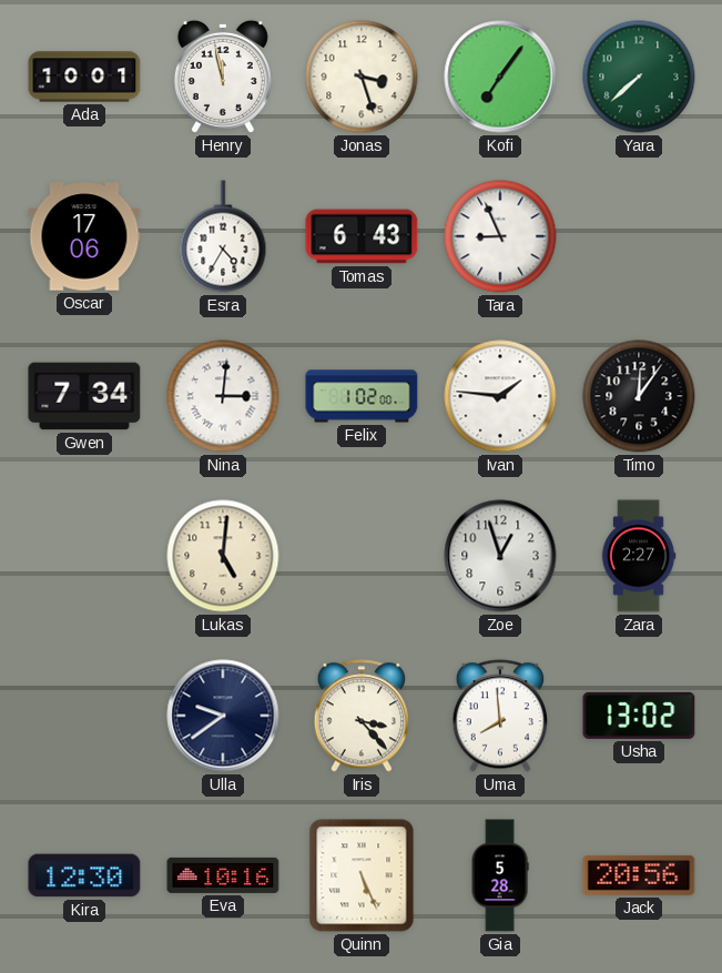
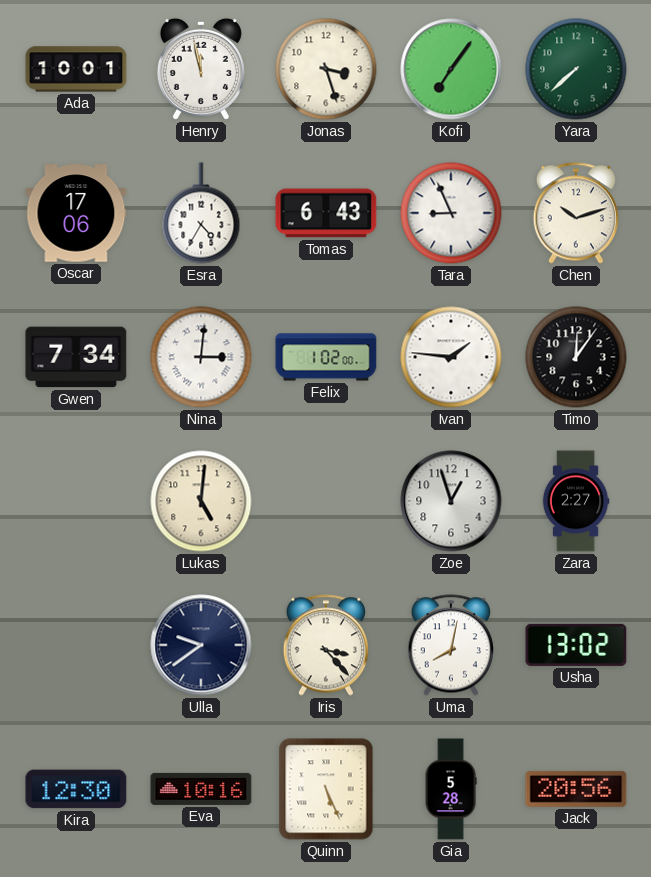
Chen: none -> 10:12
Uma: 7:59 -> 8:02
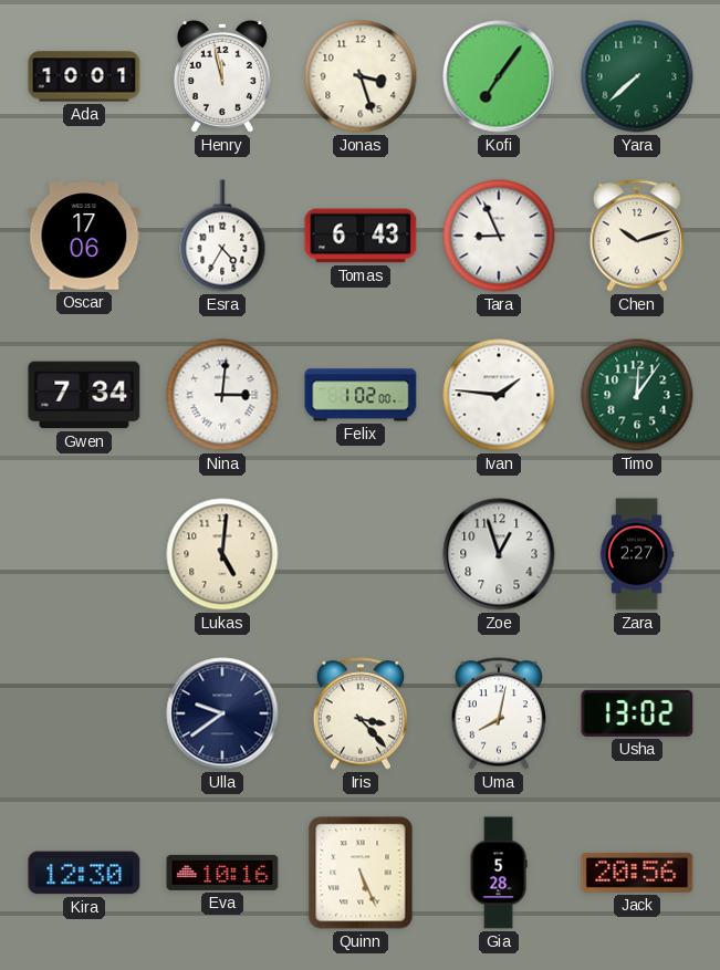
Timo dial: black -> green
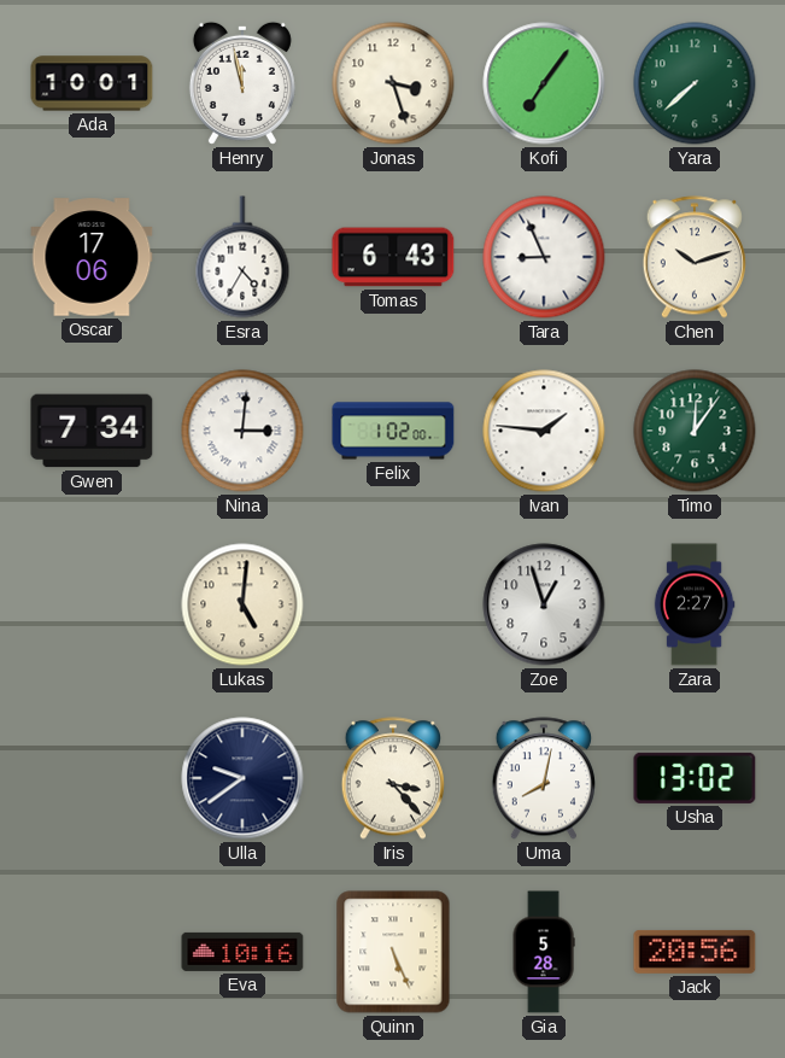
Kira: 12:30 -> none
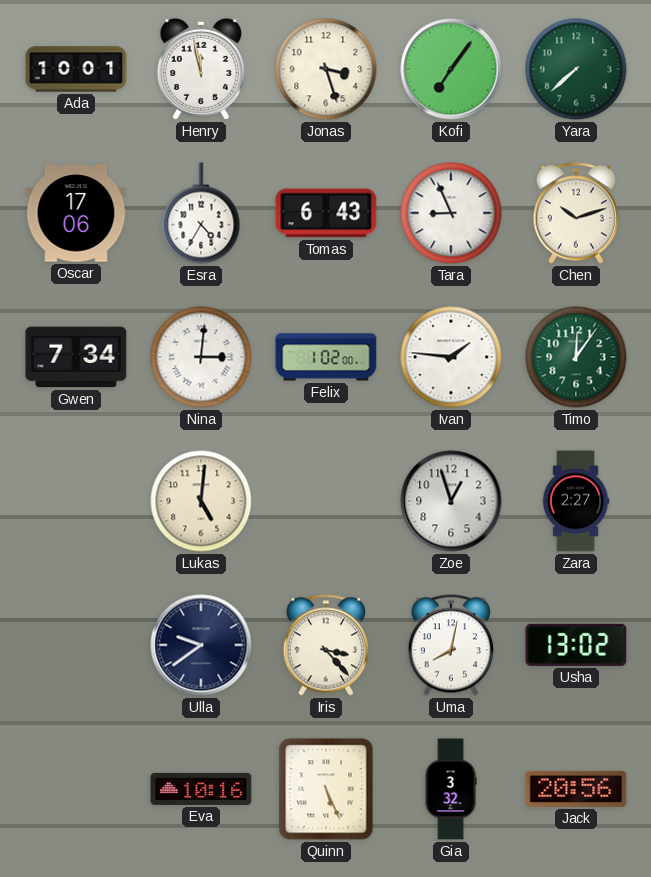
Gia: 5:28 -> 3:32
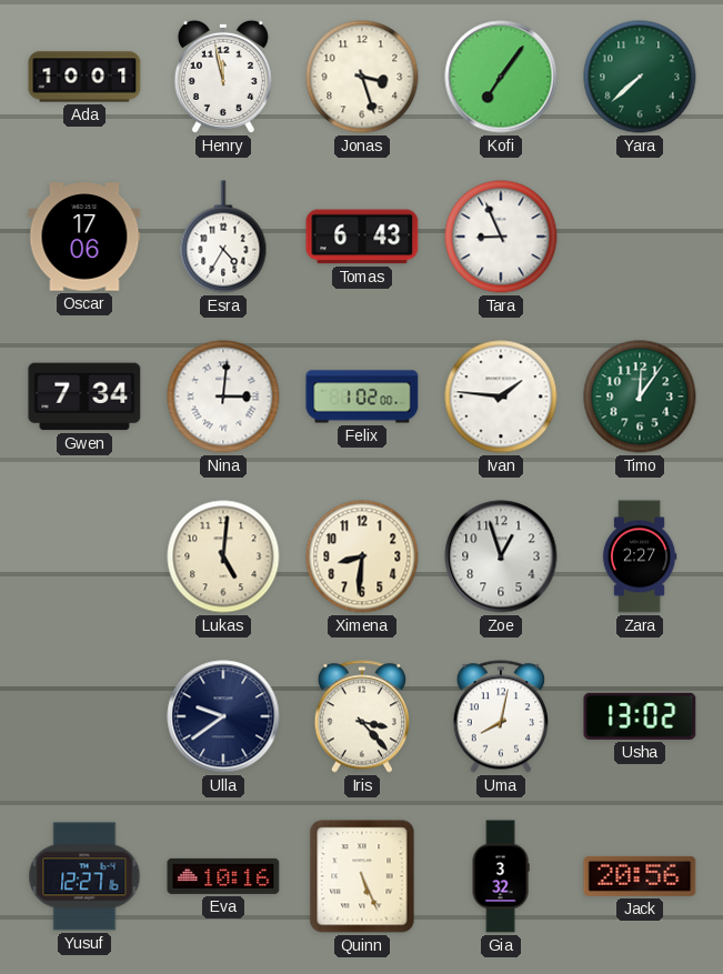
Chen: 10:12 -> none
Ximena: none -> 8:31
Yusuf: none -> 12:27
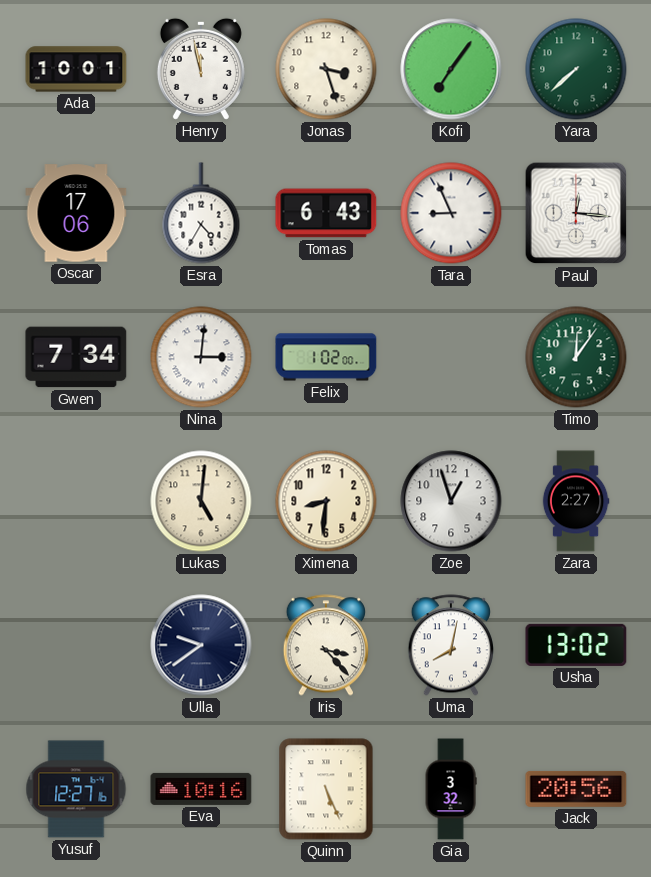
Paul: none -> 12:16
Ivan: 1:46 -> none
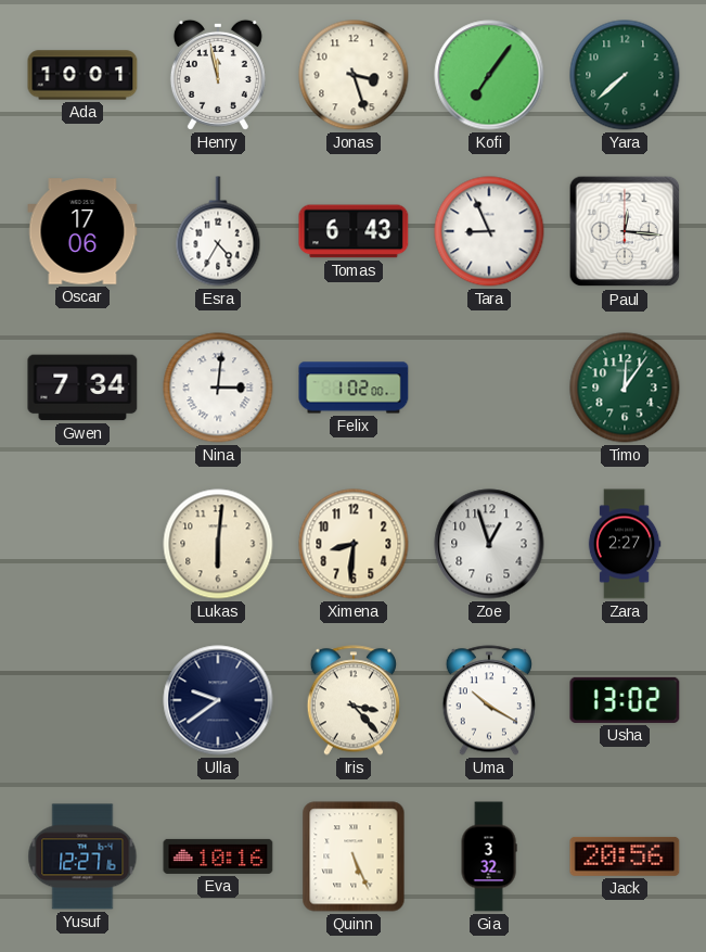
Lukas: 5:01 -> 6:01
Uma: 8:02 -> 10:20
